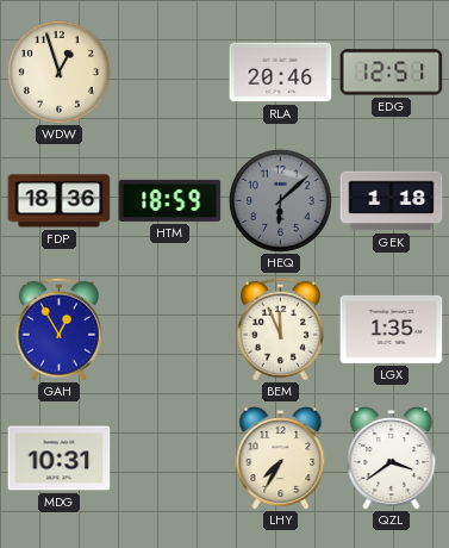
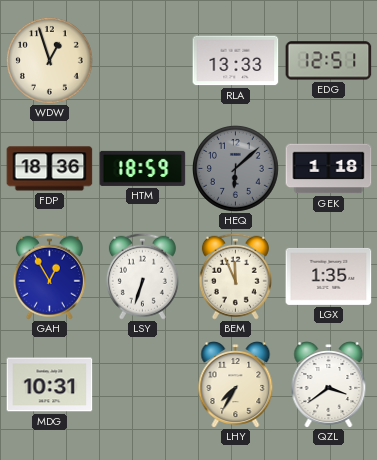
RLA: 20:46 -> 13:33
LSY: none -> 6:33
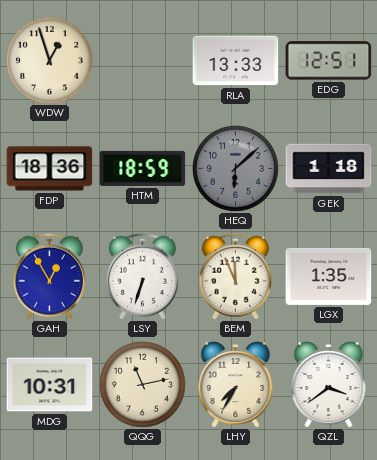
QQG: none -> 11:13
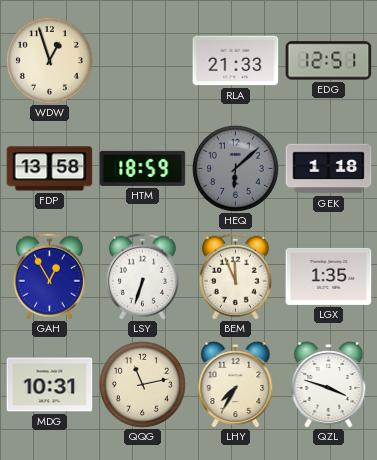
RLA: 13:33 -> 21:33
FDP: 18:36 -> 13:58
QZL: 3:39 -> 3:48
